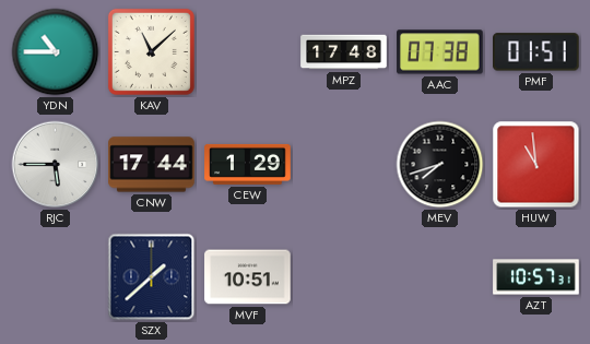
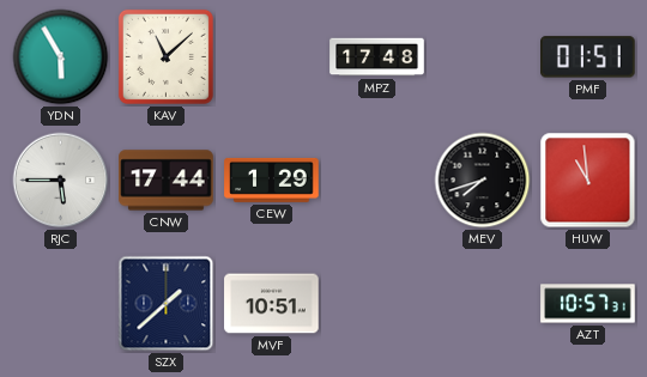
YDN: 10:45 -> 5:55
AAC: 07:38 -> none
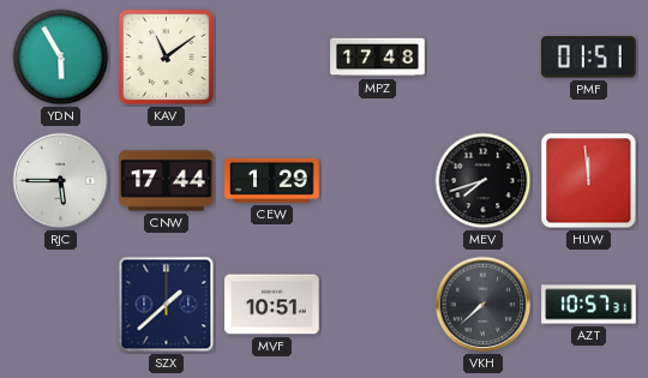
KAV: 11:08 -> 11:09
HUW: 10:59 -> 11:59
VKH: none -> 7:38
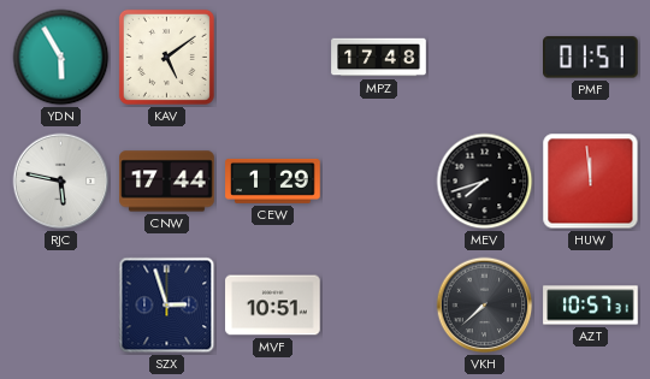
KAV: 11:09 -> 5:09
RJC: 5:45 -> 5:47
SZX: 1:38 -> 2:57
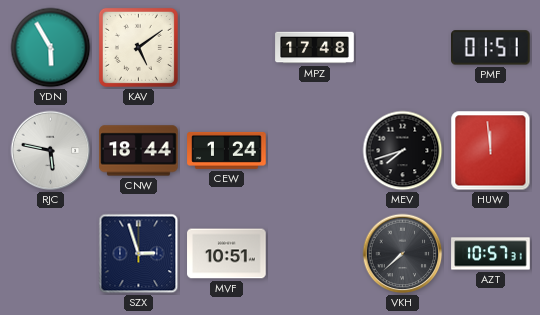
CNW: 17:44 -> 18:44
CEW: 1:29 -> 1:24
